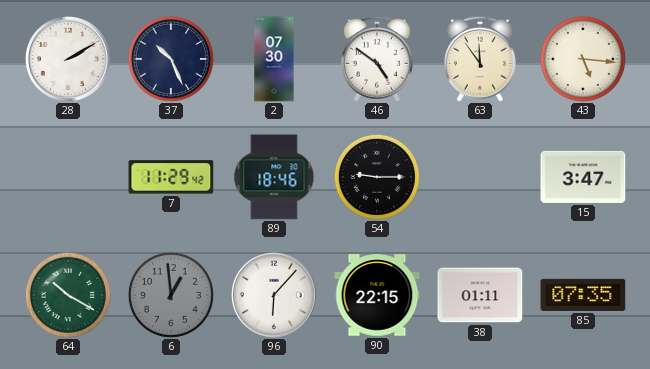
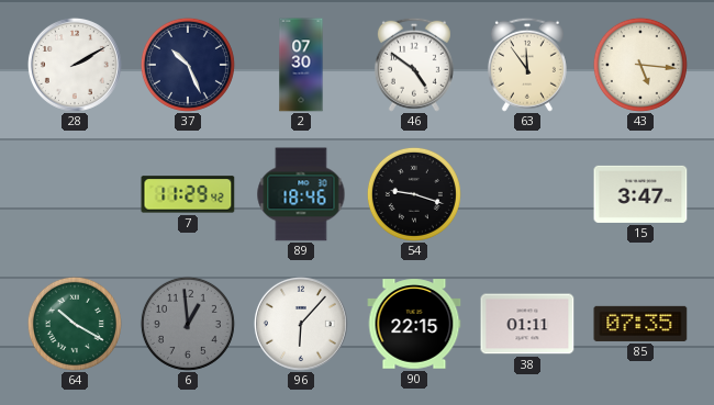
54: 9:15 -> 9:18
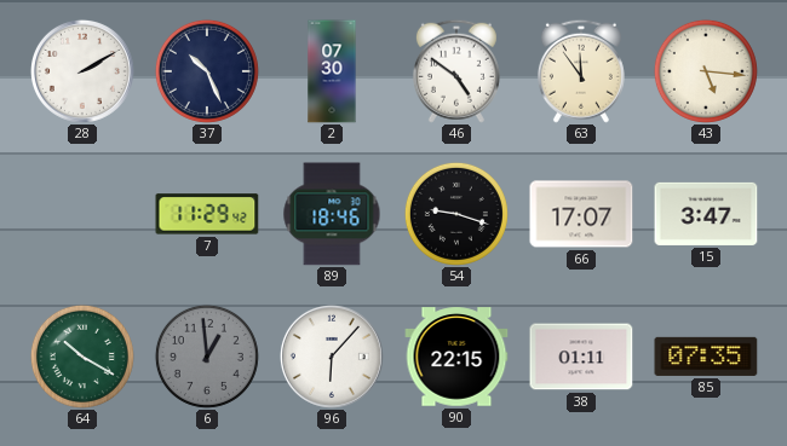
66: none -> 17:07
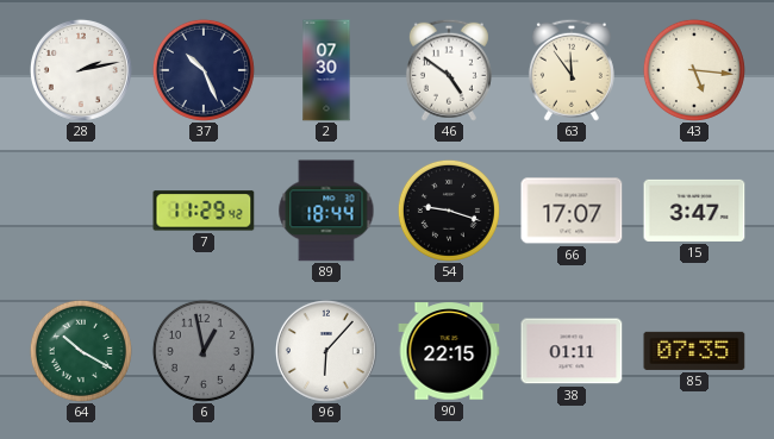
28: 2:10 -> 2:13
89: 18:46 -> 18:44
6: 12:59 -> 12:58
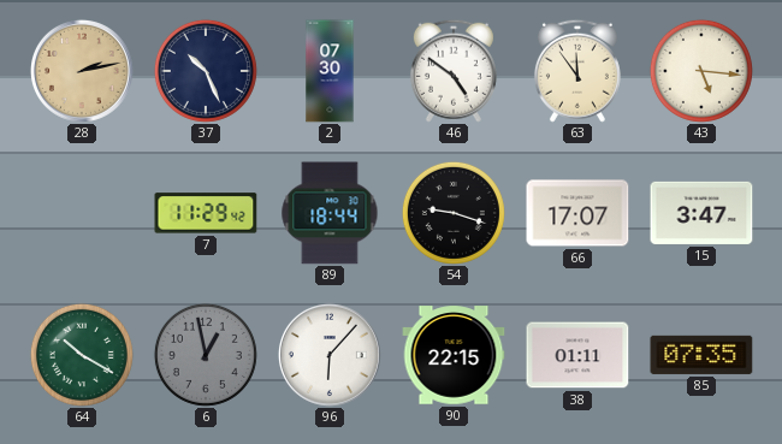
28 dial: white -> champagne
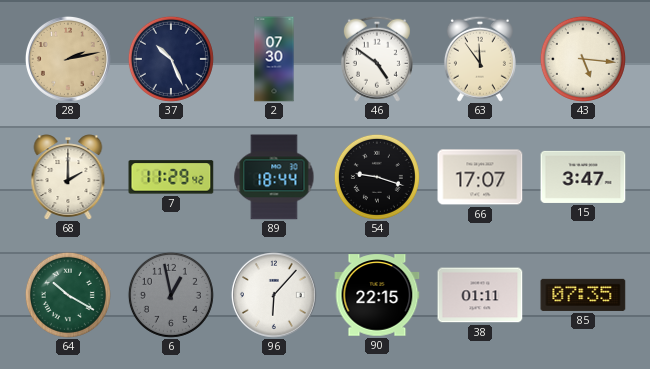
68: none -> 2:00
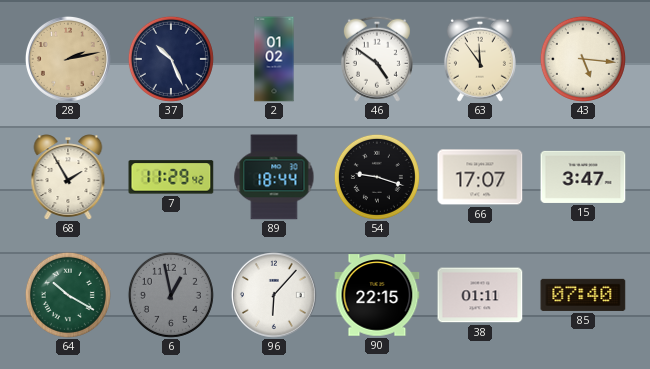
2: 07:30 -> 01:02
68: 2:00 -> 1:55
85: 07:35 -> 07:40
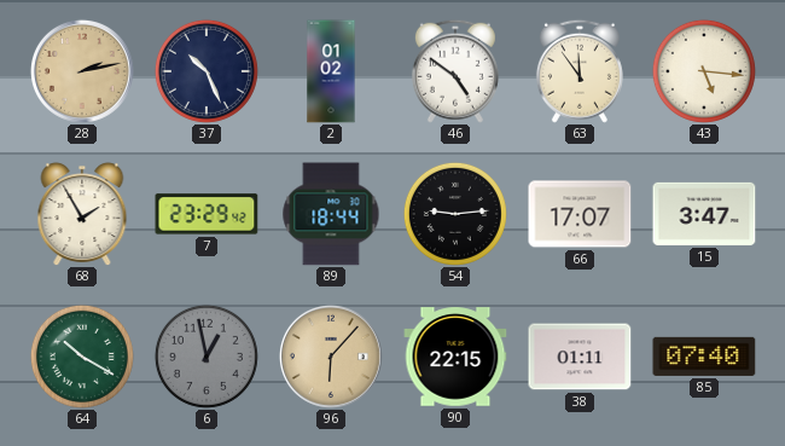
7: 11:29 -> 23:29
54: 9:18 -> 9:14
96 dial: white -> champagne
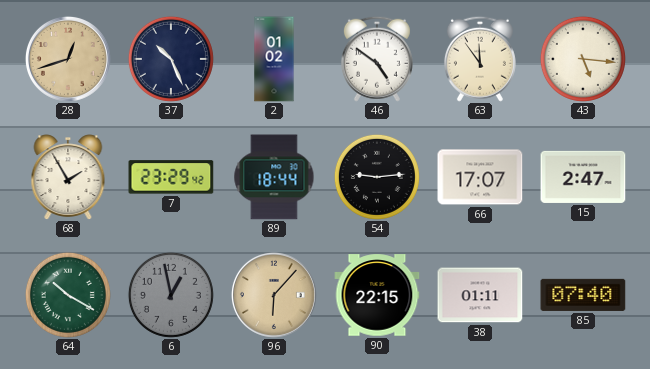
28: 2:13 -> 12:42
15: 3:47 -> 2:47
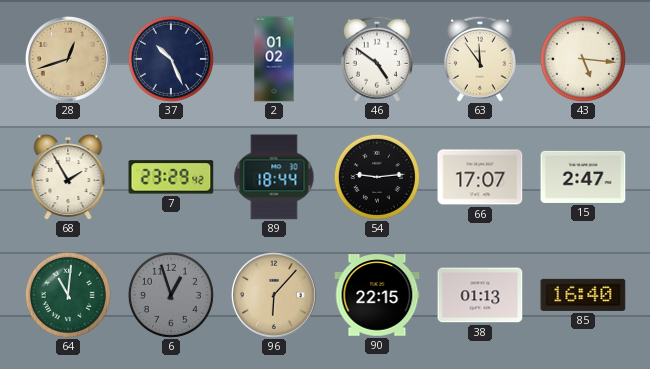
64: 10:20 -> 11:01
6: 12:58 -> 12:57
38: 01:11 -> 01:13
85: 07:40 -> 16:40
